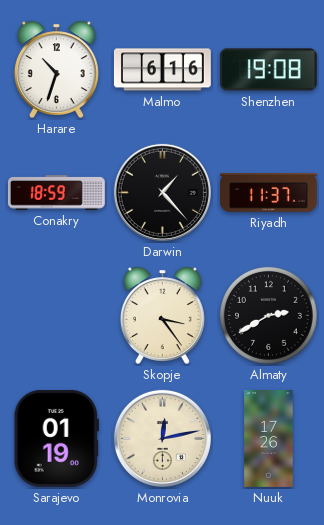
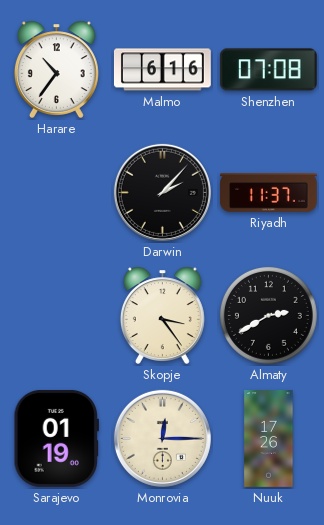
Harare: 10:33 -> 10:36
Shenzhen: 19:08 -> 07:08
Conakry: 18:59 -> none
Darwin: 1:23 -> 2:07
Monrovia: 12:13 -> 12:15
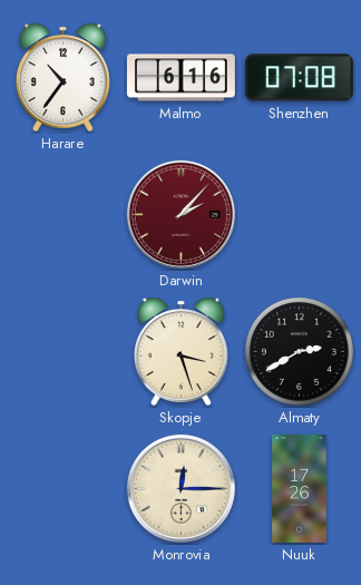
Darwin dial: black -> burgundy
Riyadh: 11:37 -> none
Skopje: 3:24 -> 3:27
Sarajevo: 01:19 -> none
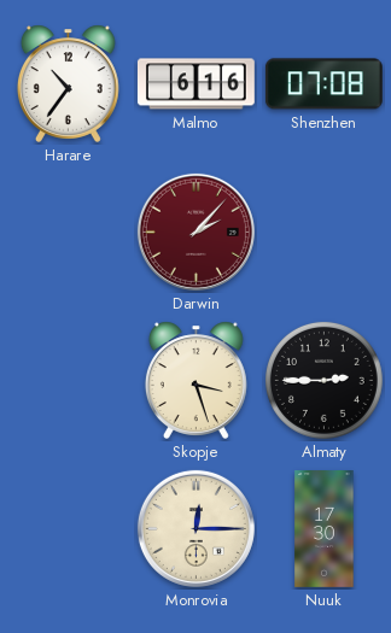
Almaty: 2:40 -> 2:45
Nuuk: 17:26 -> 17:30
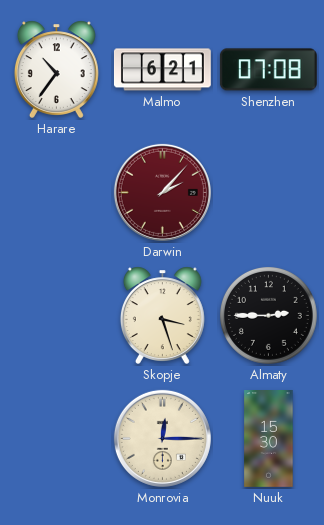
Malmo: 6:16 -> 6:21
Nuuk: 17:30 -> 15:30
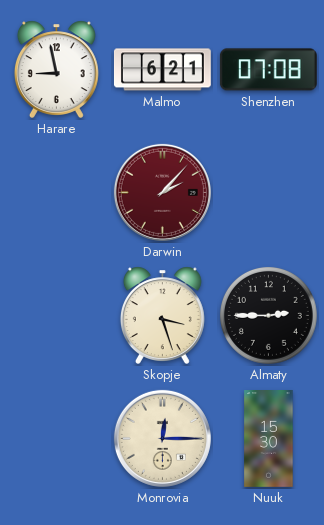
Harare: 10:36 -> 8:58
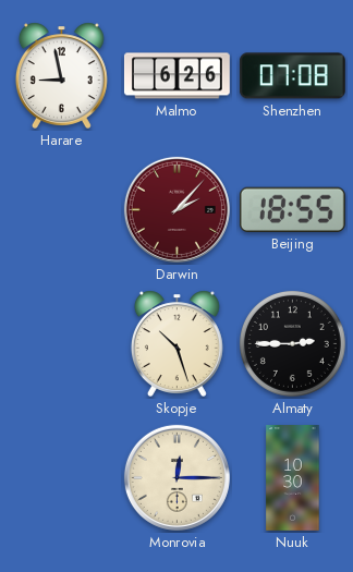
Malmo: 6:21 -> 6:26
Beijing: none -> 18:55
Skopje: 3:27 -> 10:27
Nuuk: 15:30 -> 10:30
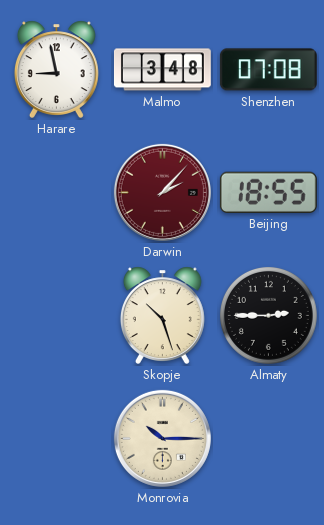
Malmo: 6:26 -> 3:48
Monrovia: 12:15 -> 10:15
Nuuk: 10:30 -> none
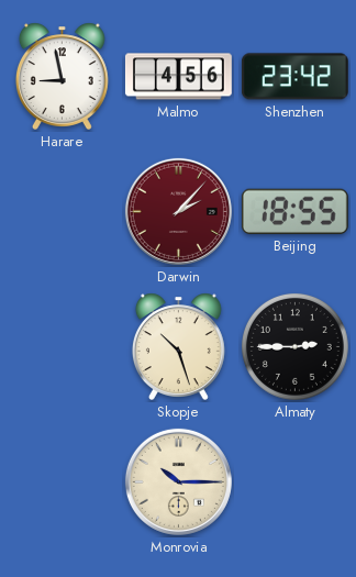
Malmo: 3:48 -> 4:56
Shenzhen: 07:08 -> 23:42
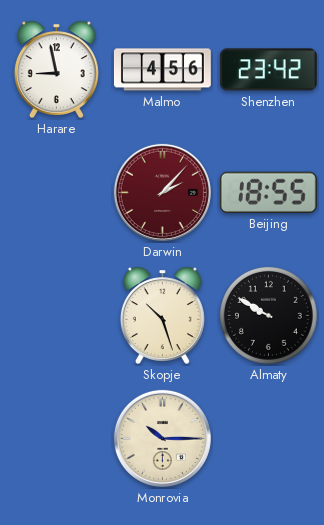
Almaty: 2:45 -> 9:50
